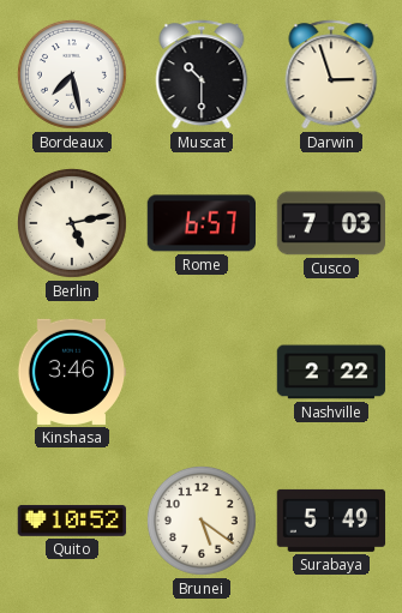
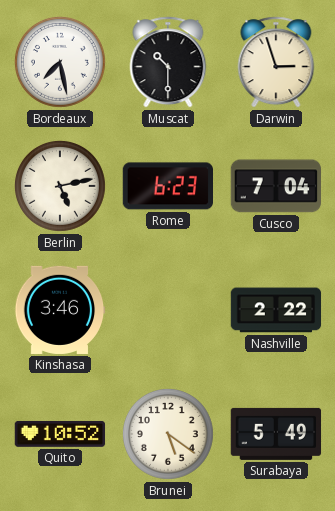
Rome: 6:57 -> 6:23
Cusco: 7:03 -> 7:04
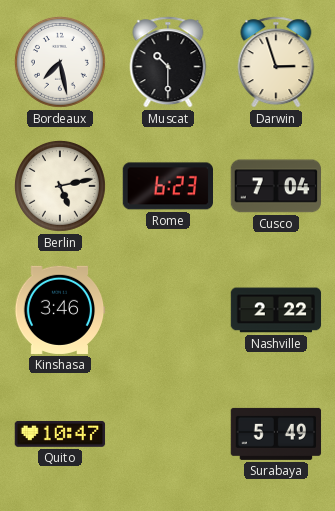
Quito: 10:52 -> 10:47
Brunei: 5:21 -> none
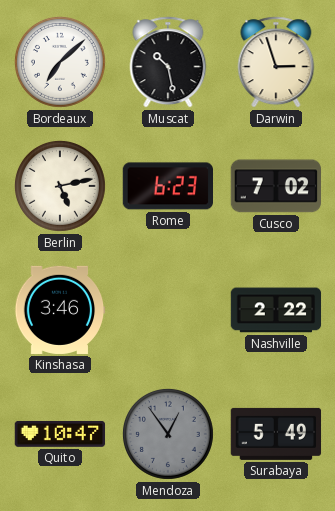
Bordeaux: 7:28 -> 7:08
Muscat: 10:30 -> 10:28
Cusco: 7:04 -> 7:02
Mendoza: none -> 12:54
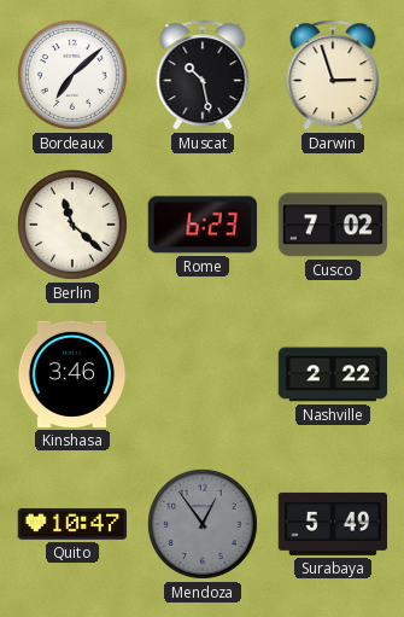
Berlin: 5:13 -> 11:22
